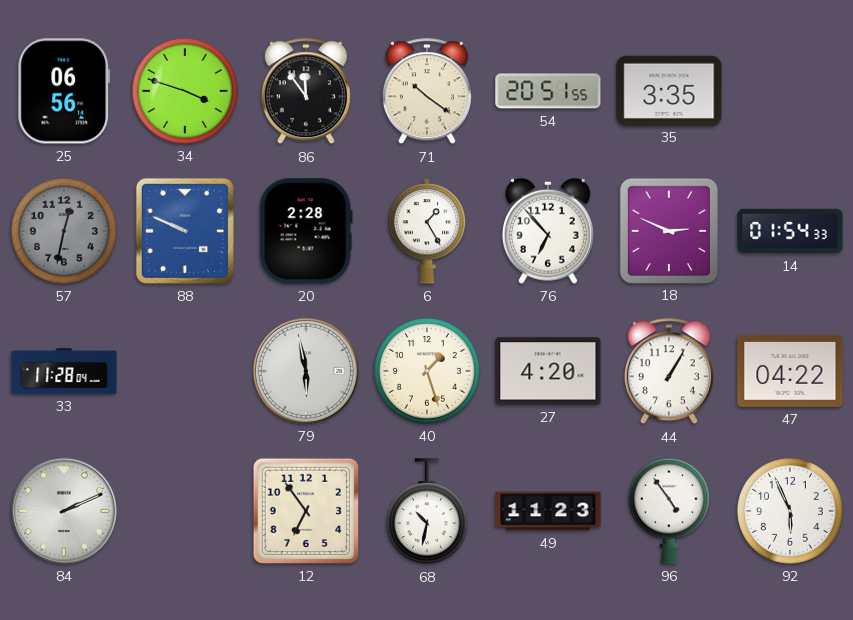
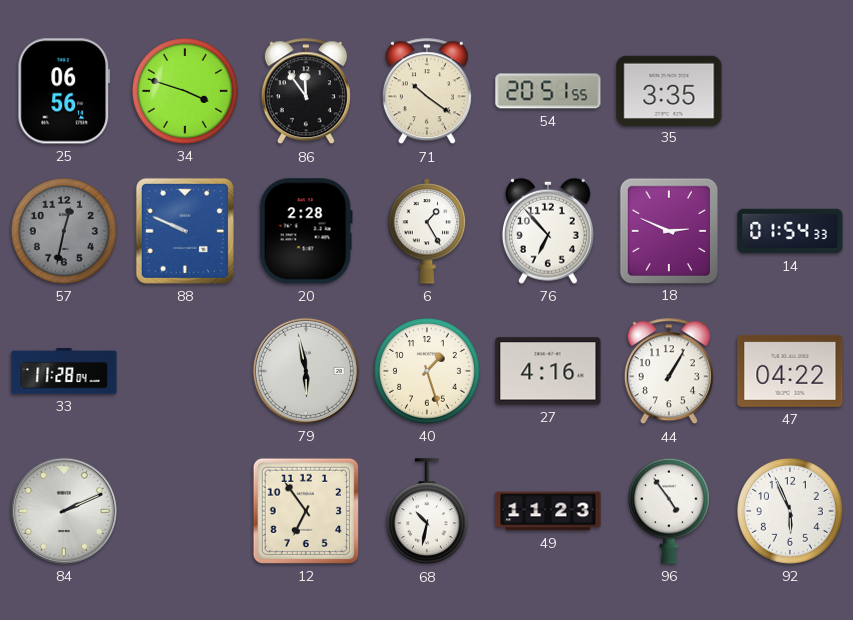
27: 4:20 -> 4:16
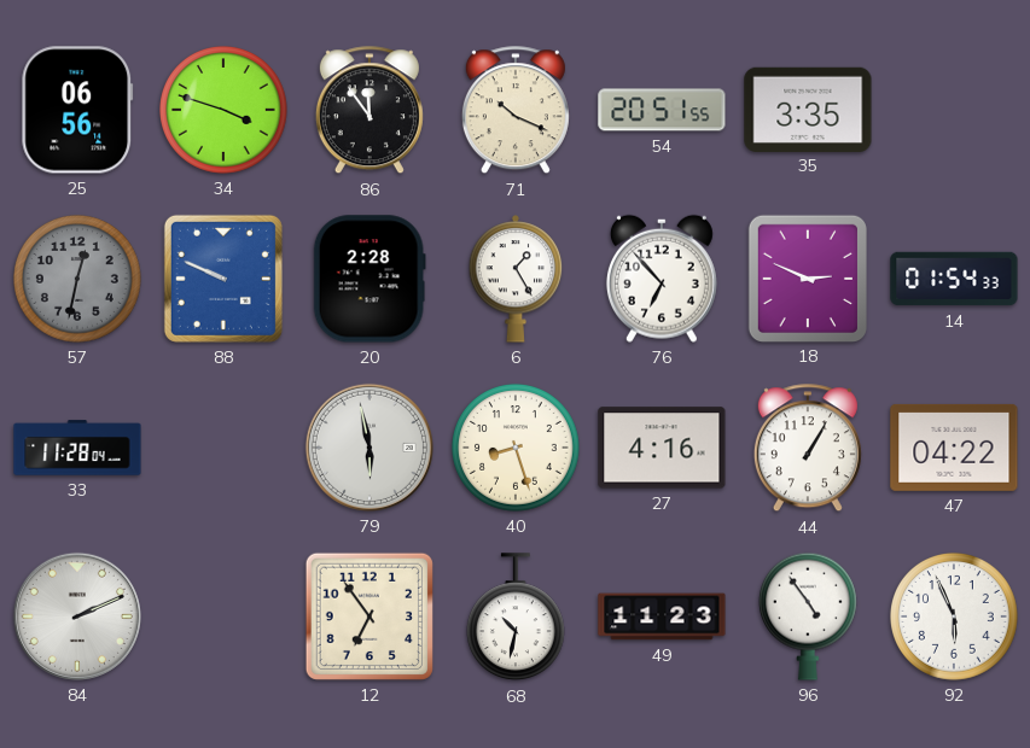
71: 10:21 -> 10:19
40: 1:27 -> 8:27
